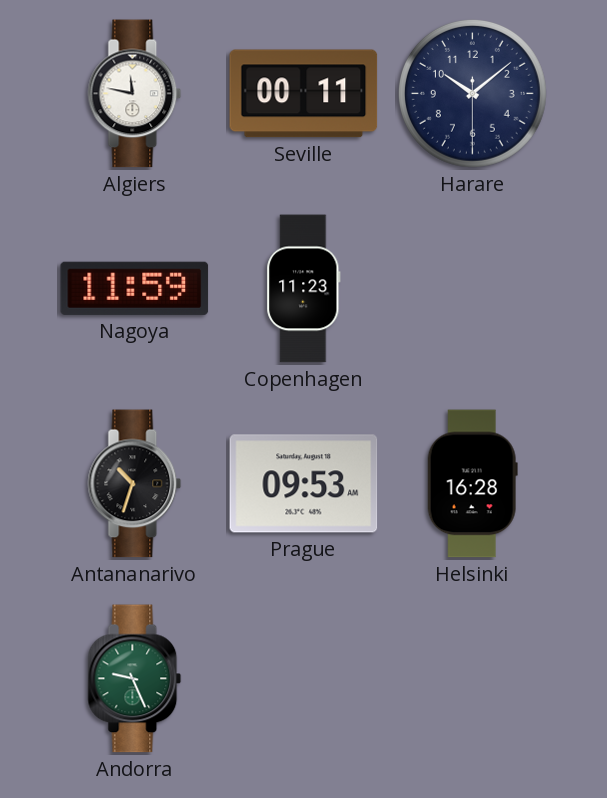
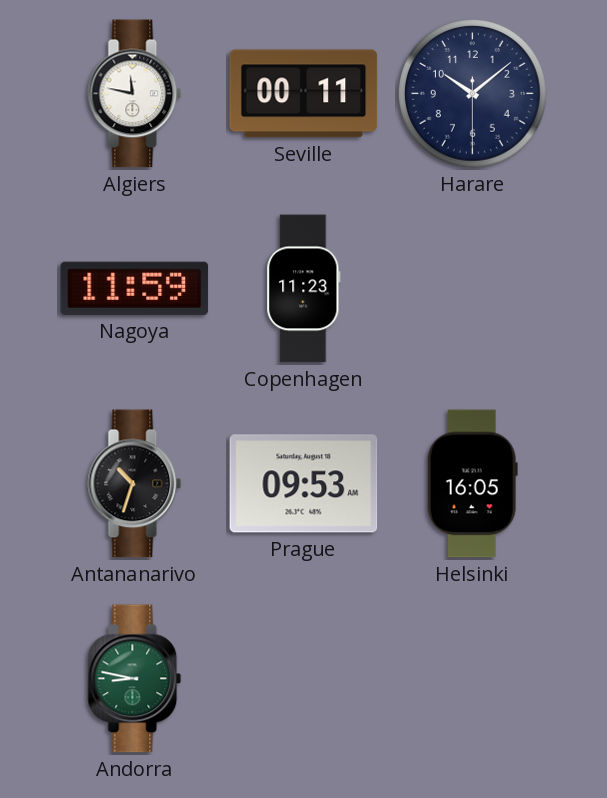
Helsinki: 16:28 -> 16:05
Andorra: 9:26 -> 8:47
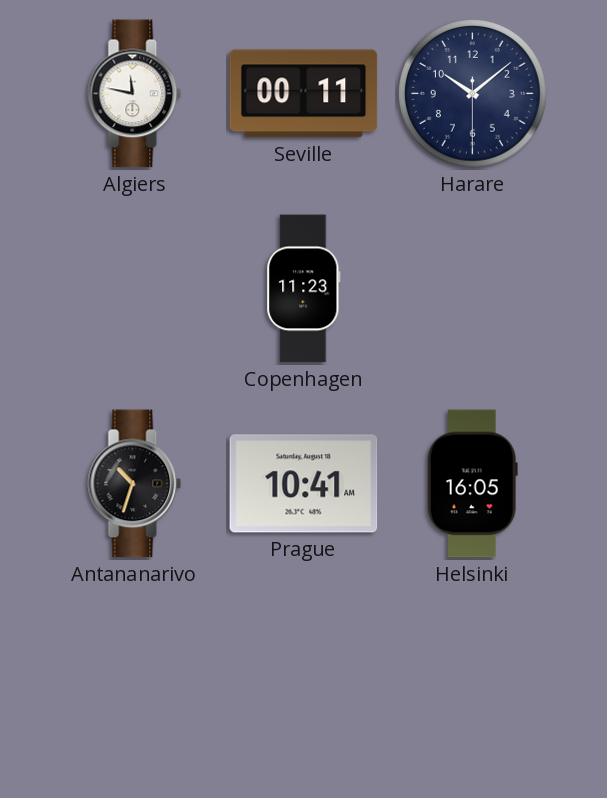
Nagoya: 11:59 -> none
Prague: 09:53 -> 10:41
Andorra: 8:47 -> none
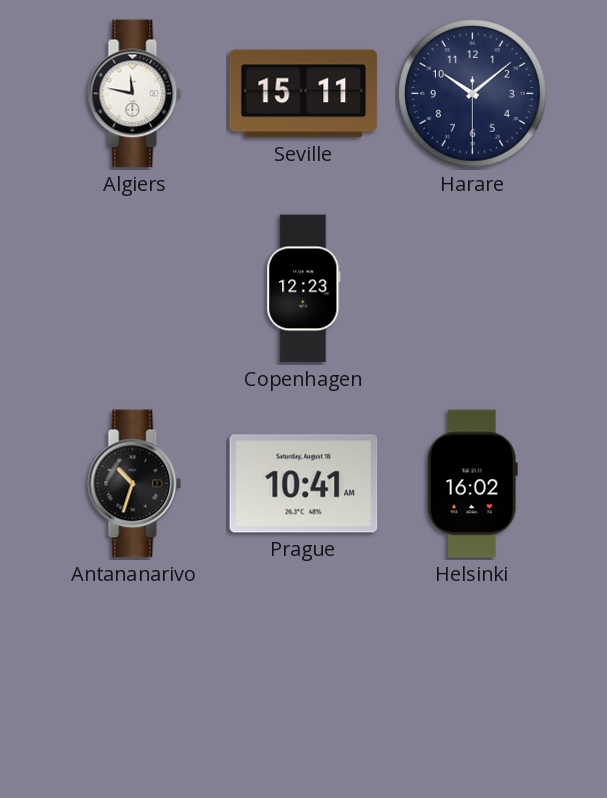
Seville: 00:11 -> 15:11
Copenhagen: 11:23 -> 12:23
Helsinki: 16:05 -> 16:02
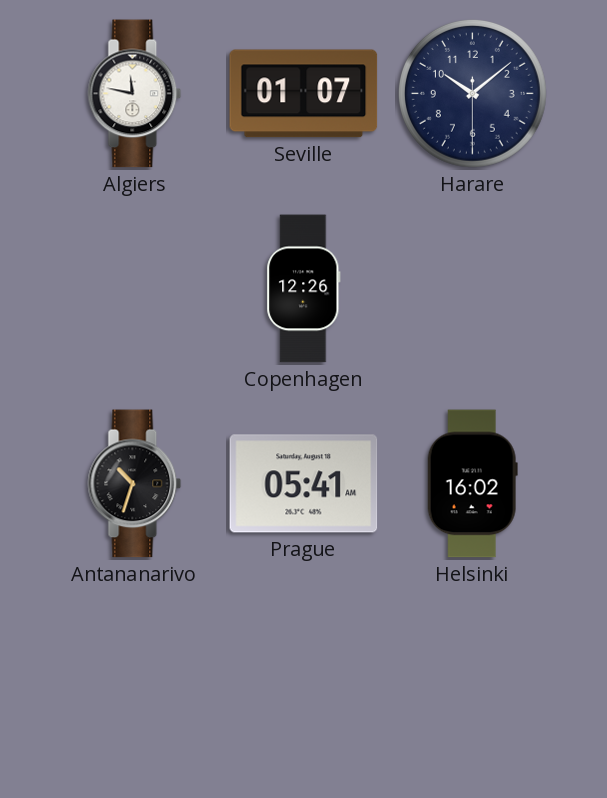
Seville: 15:11 -> 01:07
Copenhagen: 12:23 -> 12:26
Prague: 10:41 -> 05:41
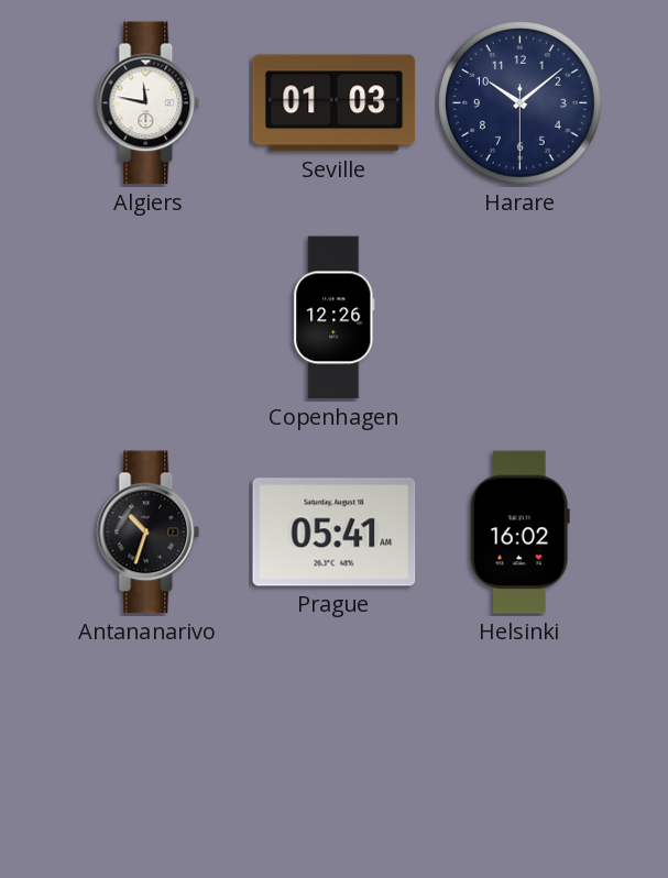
Seville: 01:07 -> 01:03
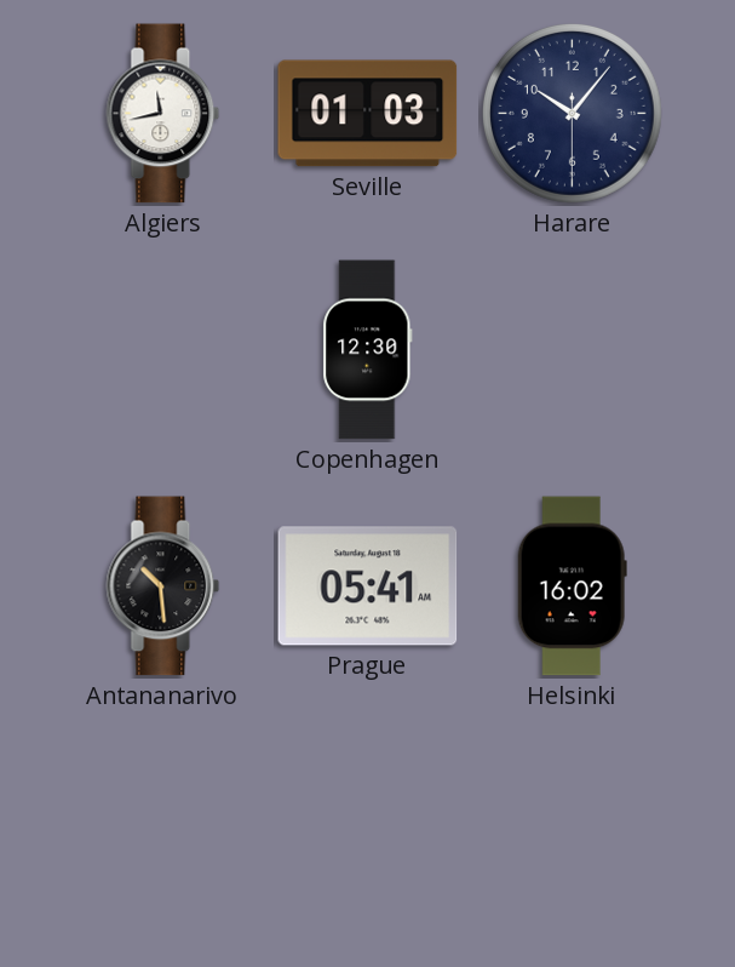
Algiers: 11:47 -> 11:43
Harare: 10:08 -> 10:06
Copenhagen: 12:26 -> 12:30
Antananarivo: 10:33 -> 10:29
